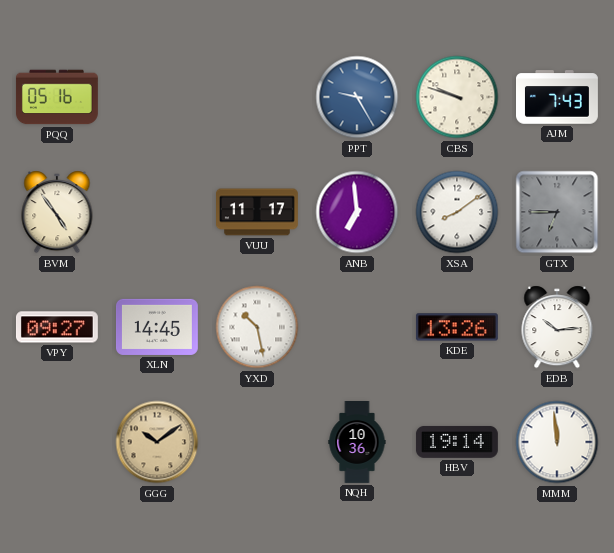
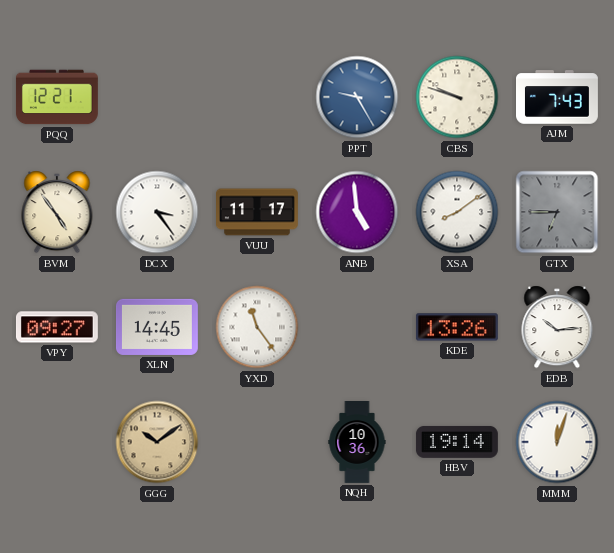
PQQ: 05:16 -> 12:21
DCX: none -> 3:24
ANB: 6:59 -> 4:59
YXD: 10:28 -> 11:24
MMM: 11:59 -> 12:03
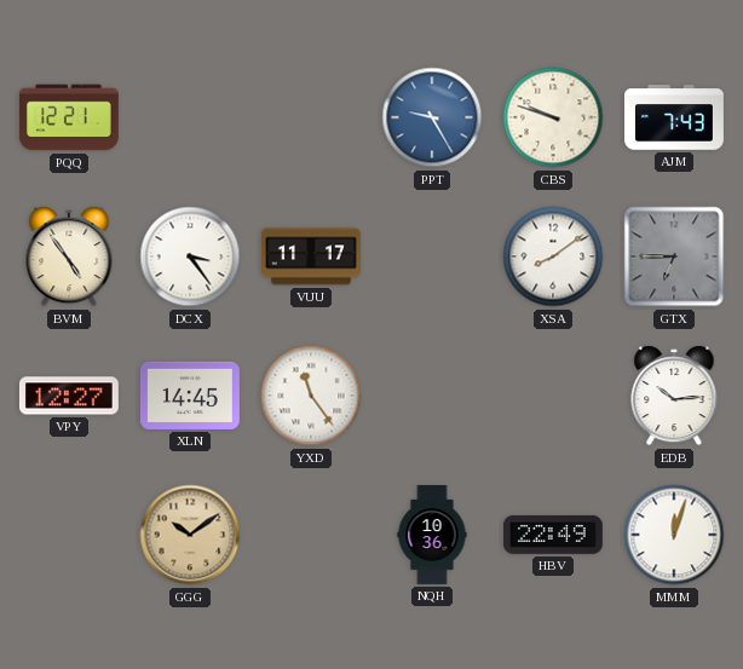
ANB: 4:59 -> none
VPY: 09:27 -> 12:27
KDE: 13:26 -> none
HBV: 19:14 -> 22:49
